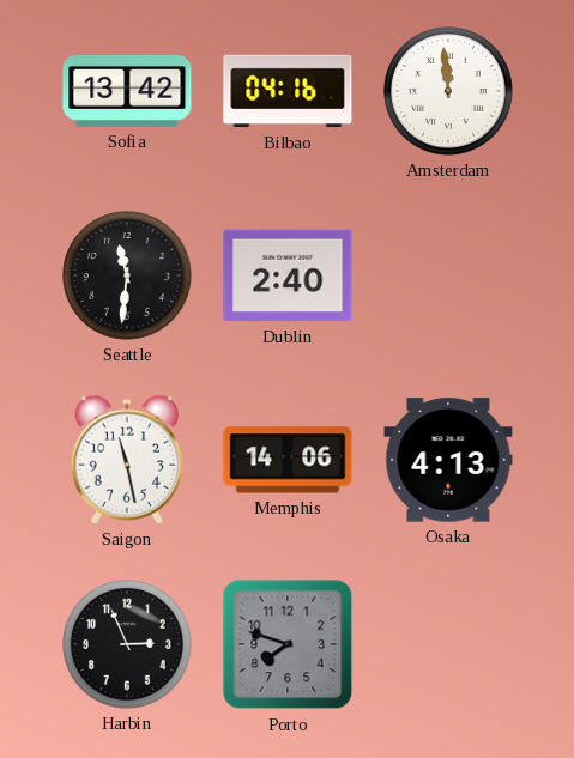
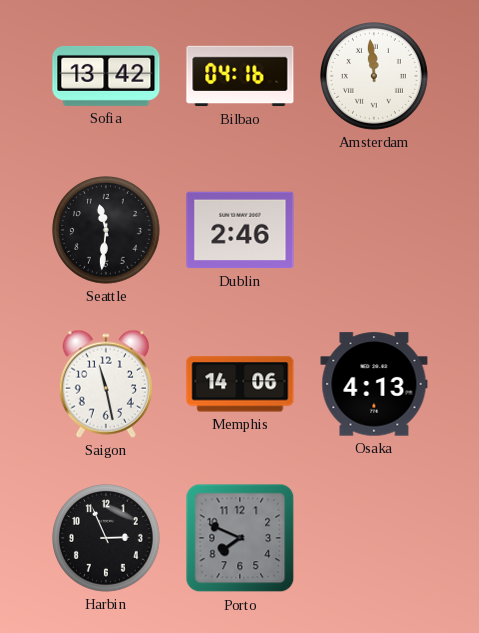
Dublin: 2:40 -> 2:46
Porto: 7:48 -> 7:49
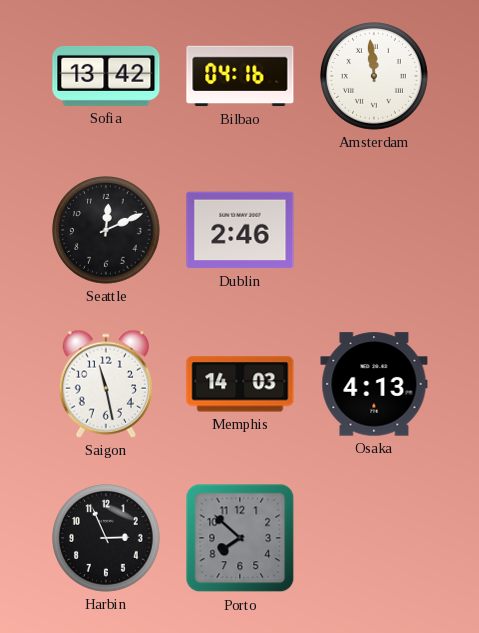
Seattle: 11:31 -> 12:11
Memphis: 14:06 -> 14:03
Porto: 7:49 -> 7:52
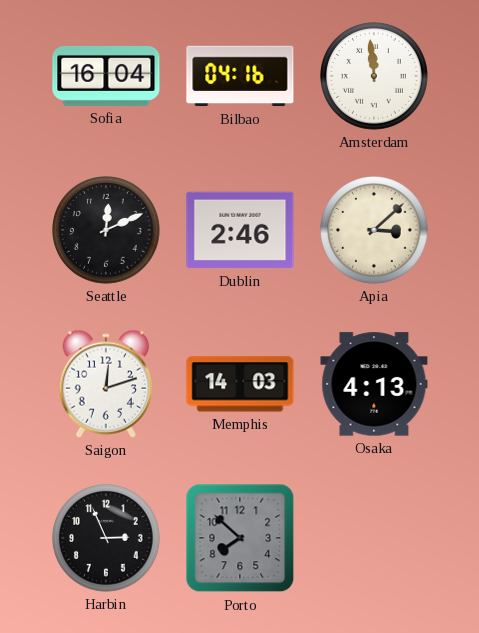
Sofia: 13:42 -> 16:04
Apia: none -> 3:08
Saigon: 11:28 -> 12:12
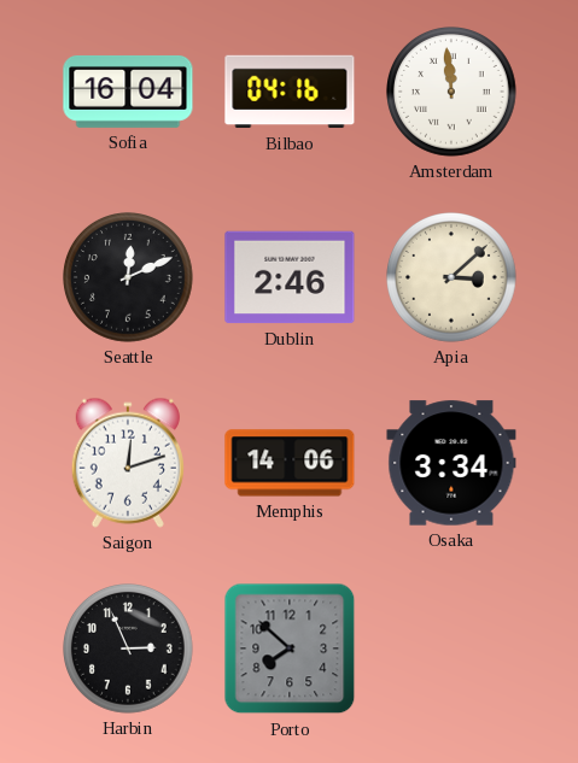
Memphis: 14:03 -> 14:06
Osaka: 4:13 -> 3:34
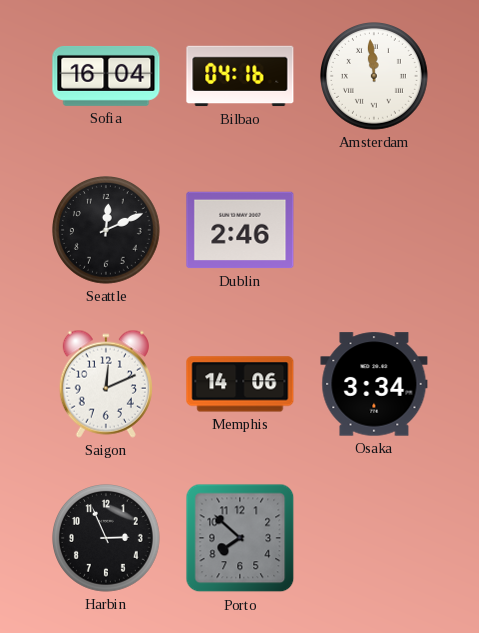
Apia: 3:08 -> none
Saigon: 12:12 -> 12:11
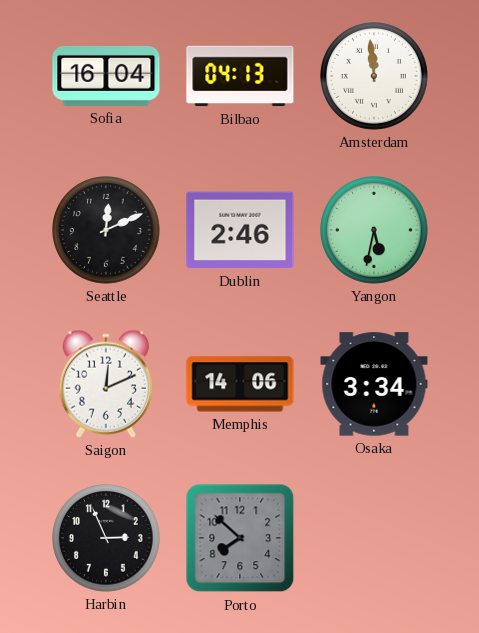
Bilbao: 04:16 -> 04:13
Yangon: none -> 5:32
